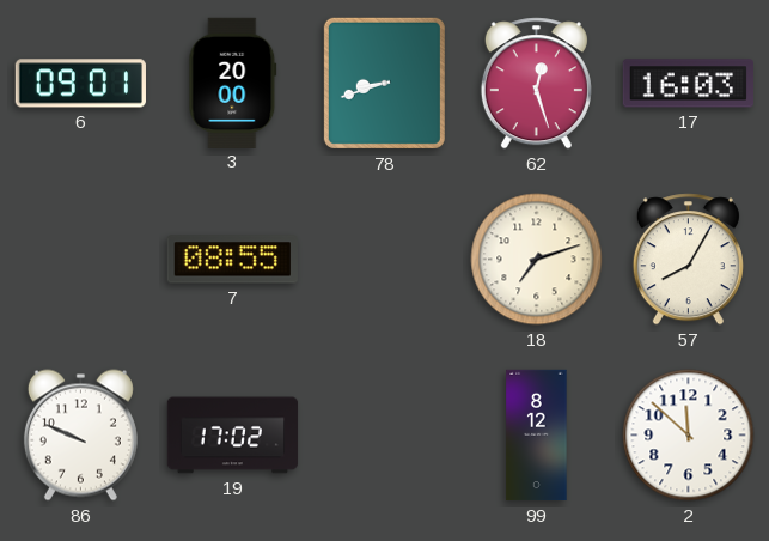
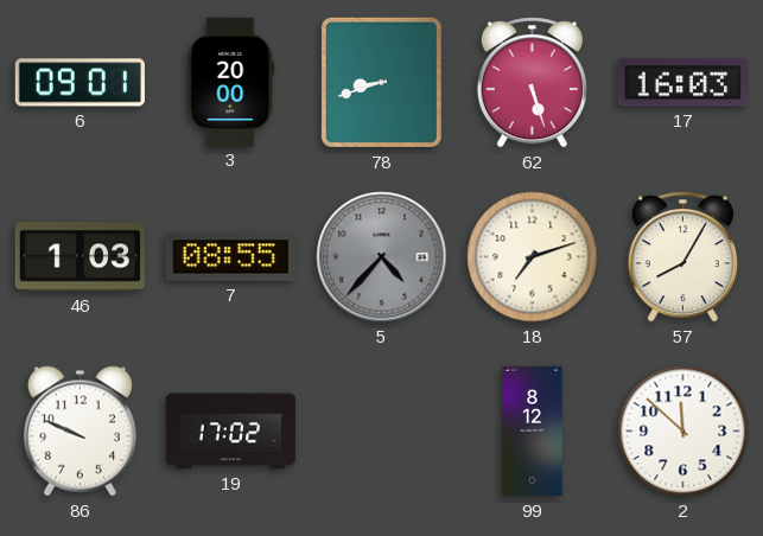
62: 12:27 -> 5:27
46: none -> 1:03
5: none -> 4:37
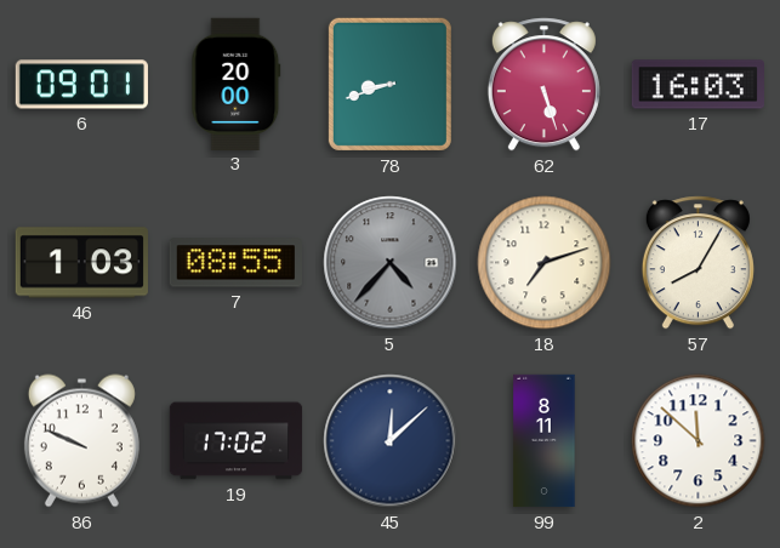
45: none -> 12:08
99: 8:12 -> 8:11
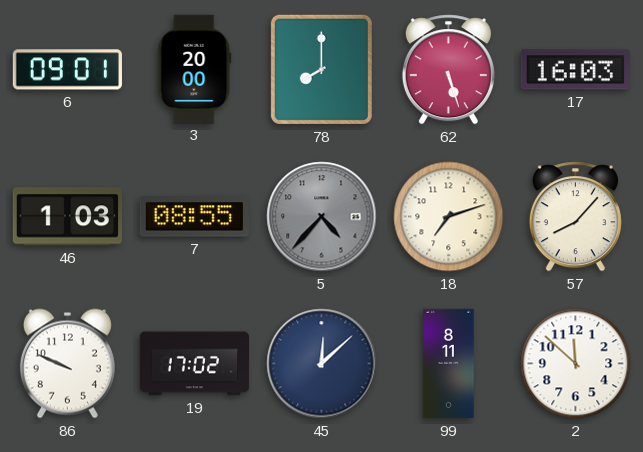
78: 8:42 -> 8:00
57: 8:05 -> 8:07
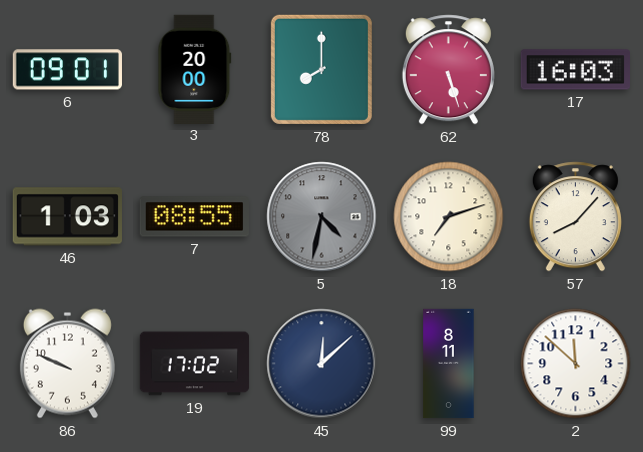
5: 4:37 -> 4:32
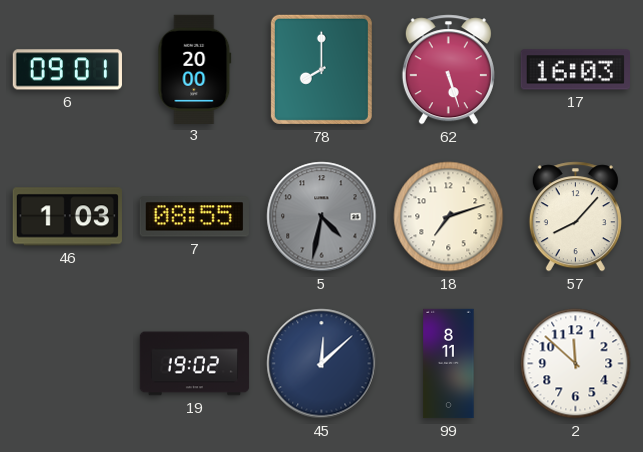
86: 9:49 -> none
19: 17:02 -> 19:02
